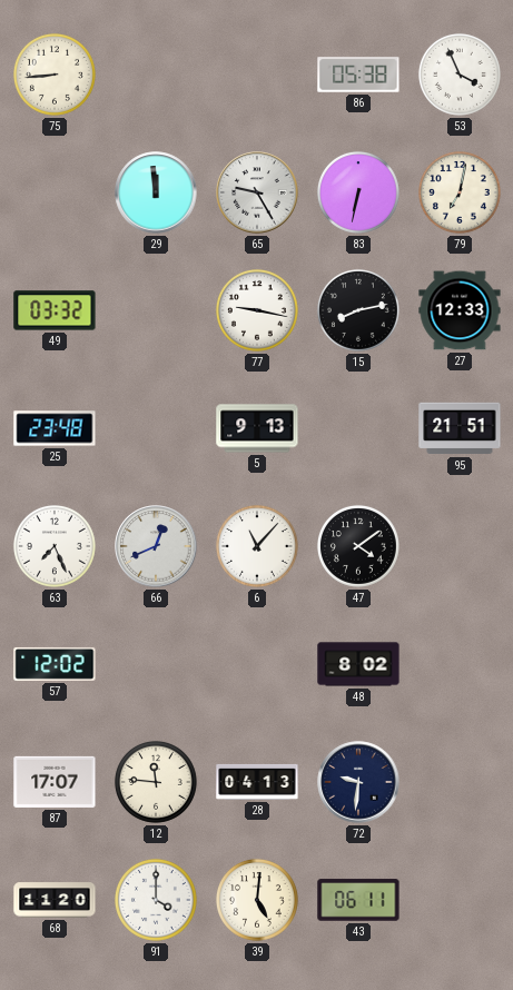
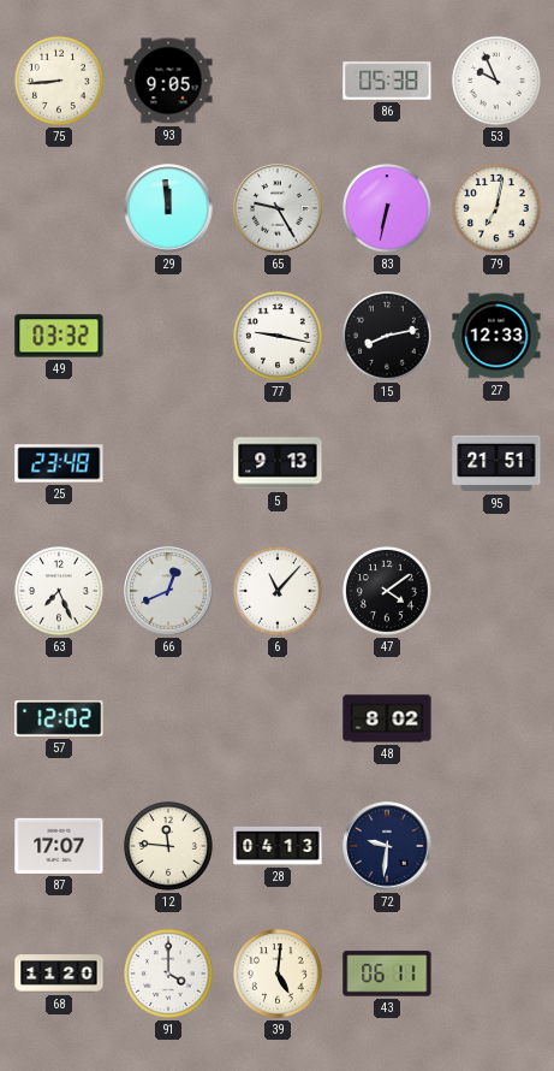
93: none -> 9:05
53: 3:56 -> 9:56
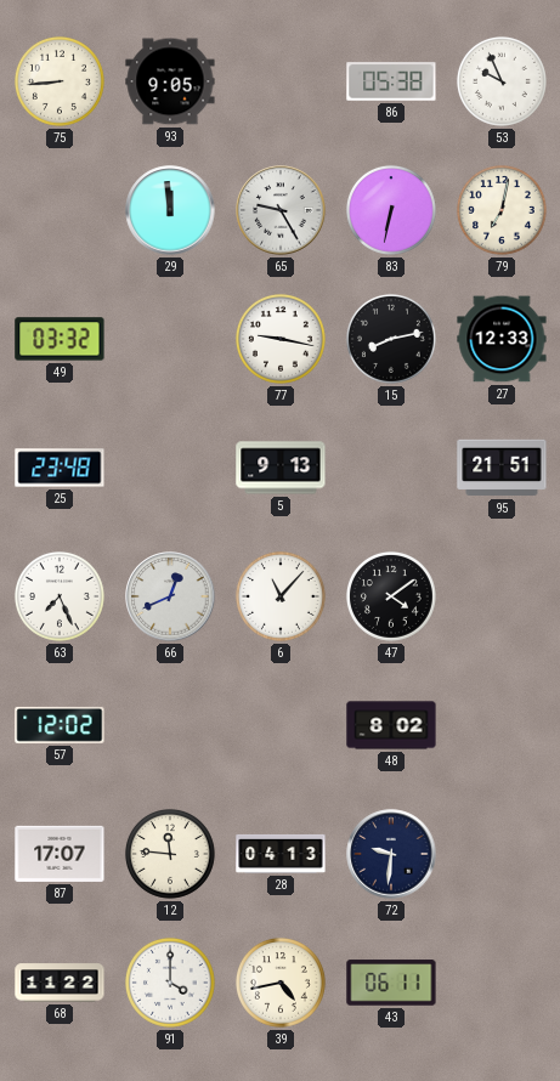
68: 11:20 -> 11:22
39: 5:01 -> 4:43
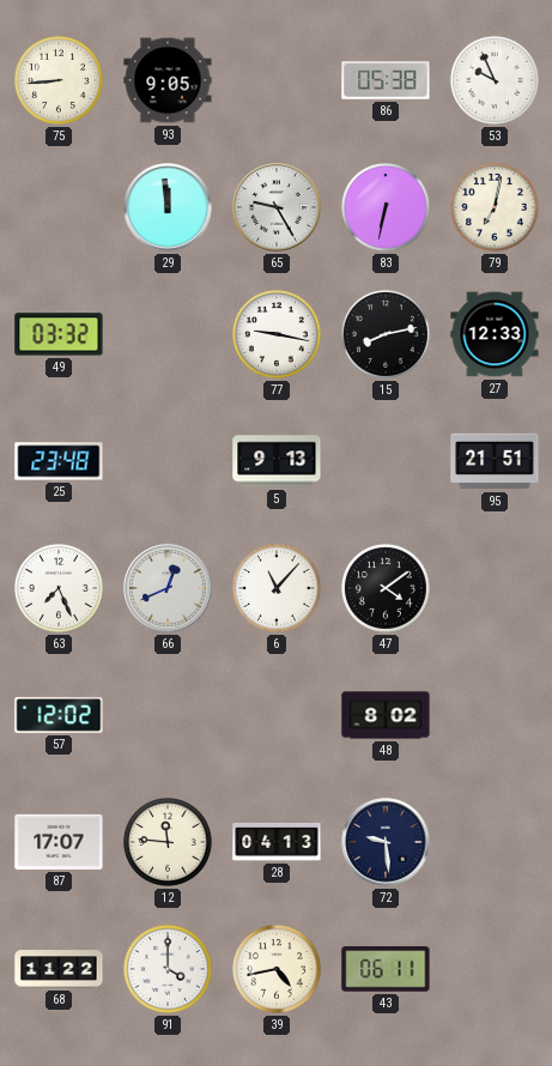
72: 9:31 -> 9:29
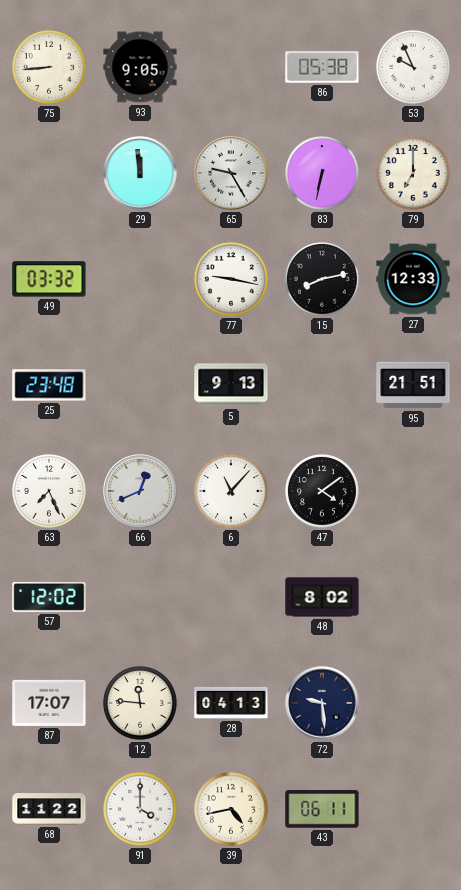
79: 7:02 -> 7:00
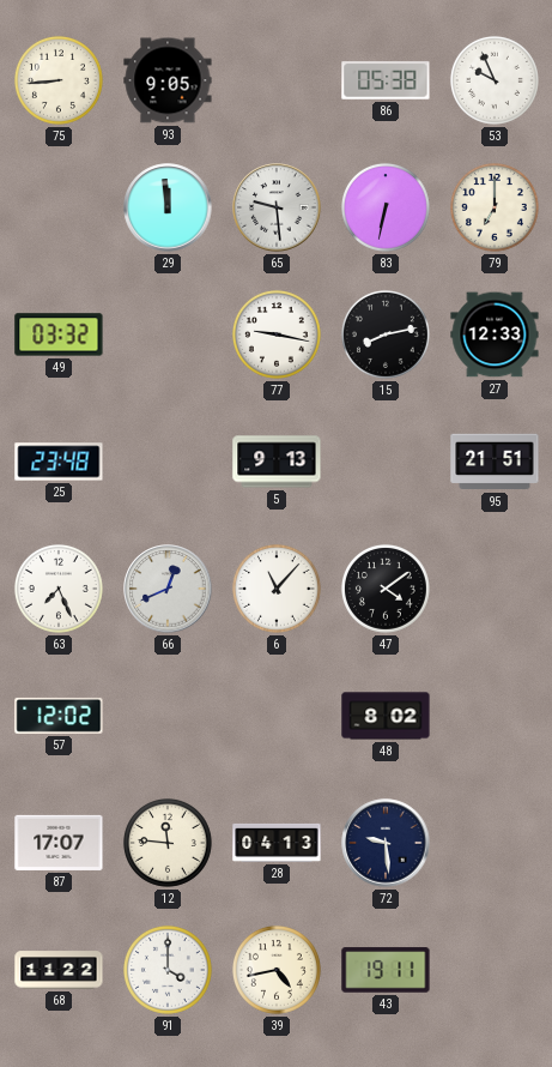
65: 9:25 -> 9:29
43: 06:11 -> 19:11
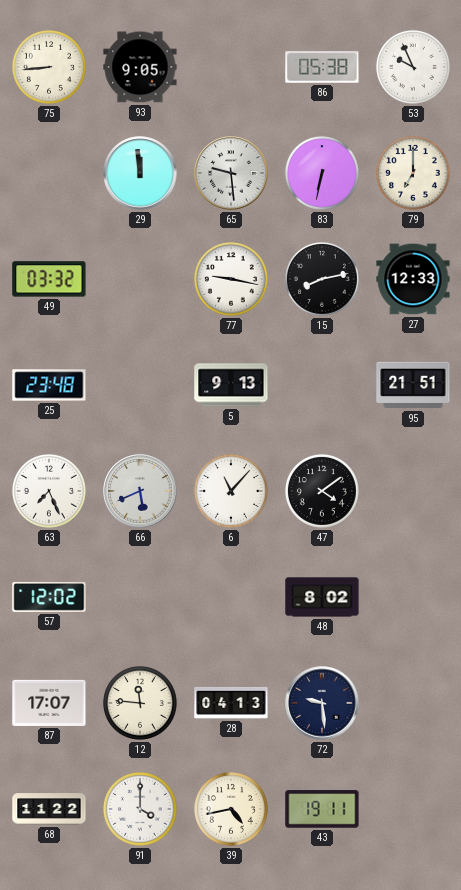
66: 12:41 -> 5:41
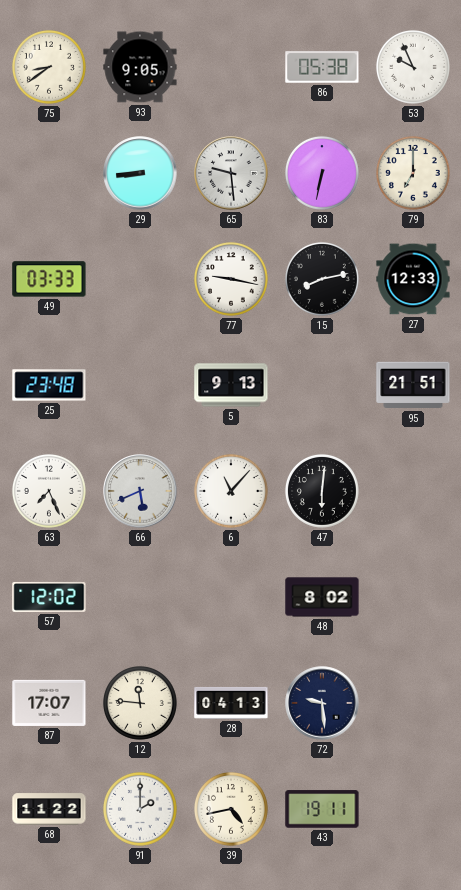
75: 8:44 -> 8:39
29: 11:59 -> 8:44
49: 03:32 -> 03:33
47: 4:09 -> 6:01
91: 4:00 -> 2:00
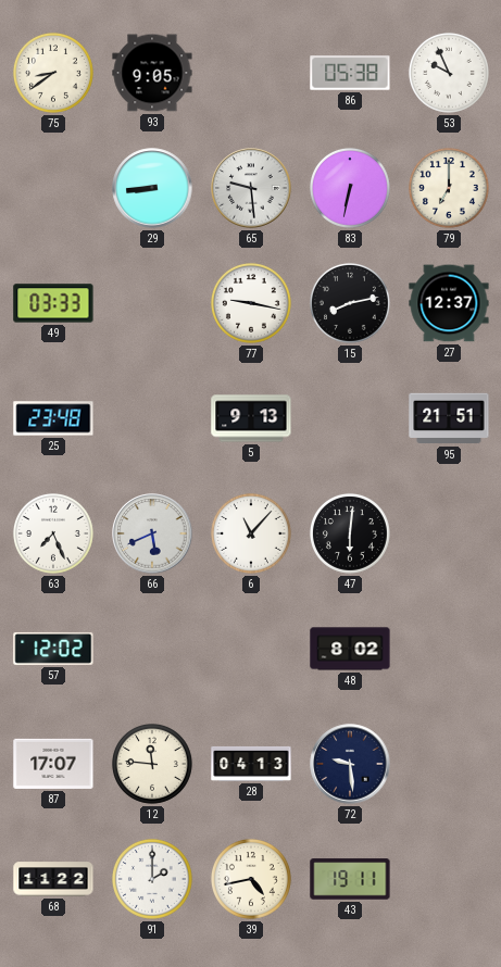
27: 12:33 -> 12:37
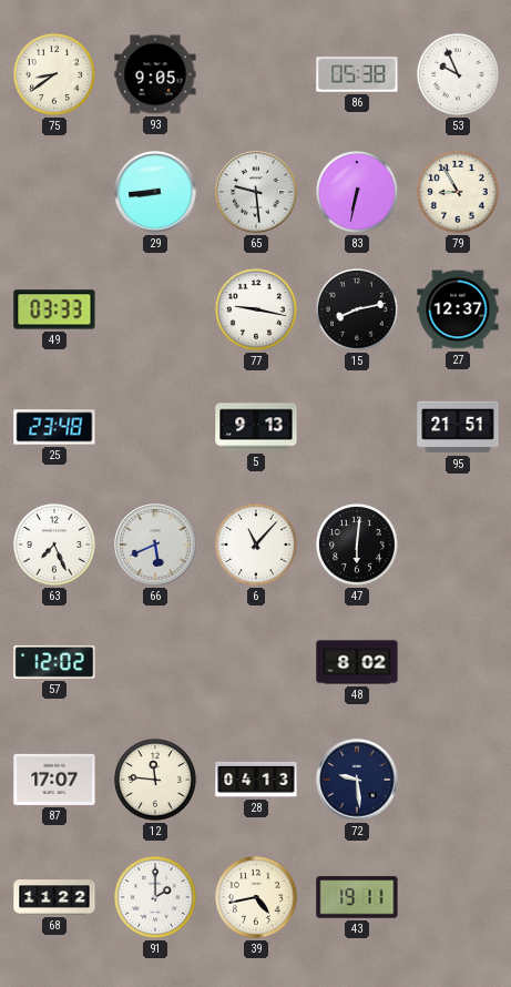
79: 7:00 -> 8:55
